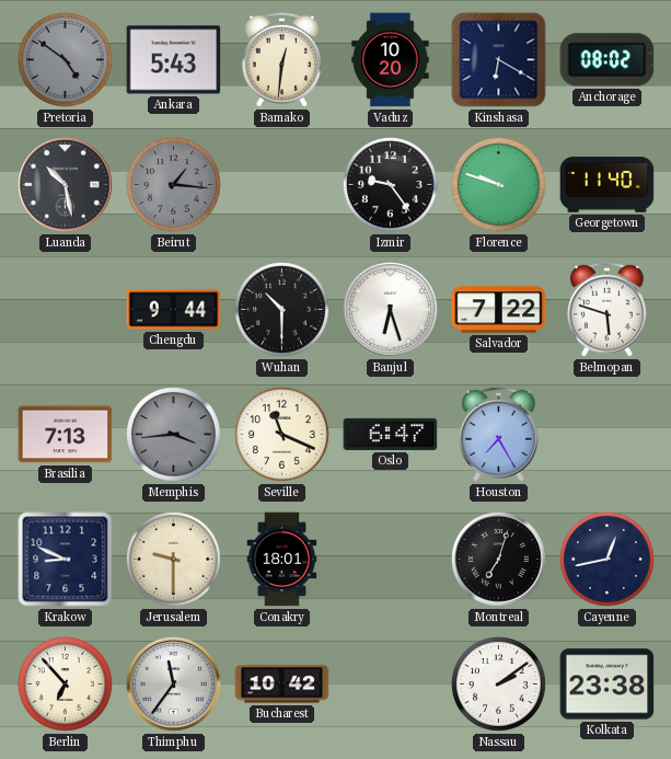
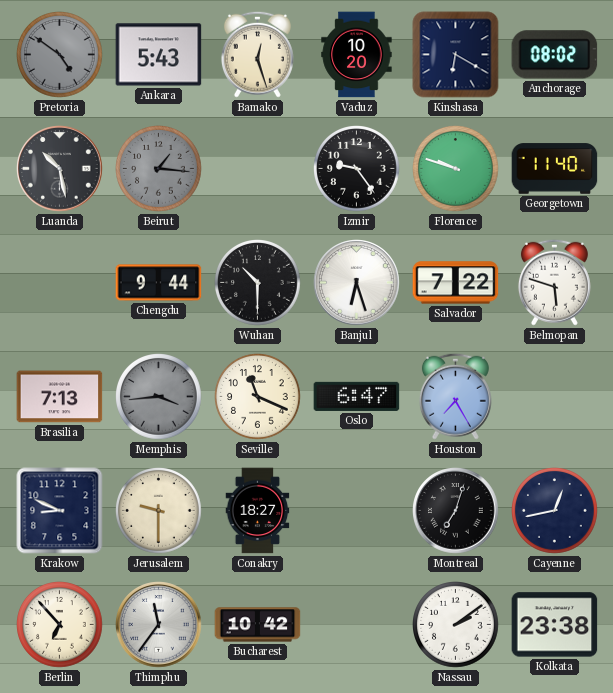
Bamako: 12:31 -> 12:27
Conakry: 18:01 -> 18:27
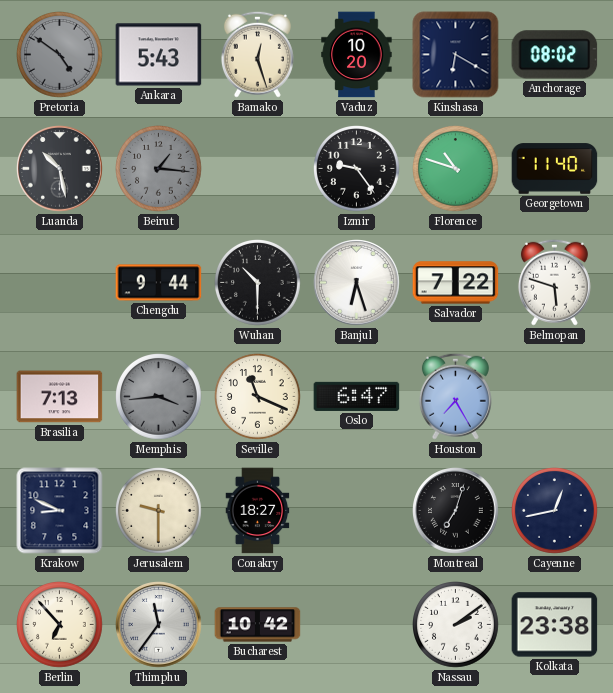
Florence: 9:48 -> 10:48
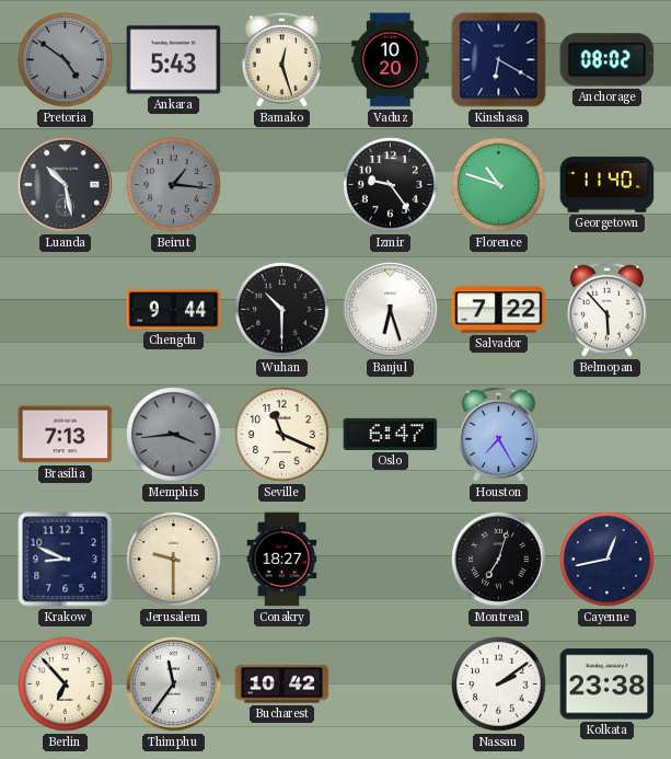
Belmopan: 5:48 -> 5:53
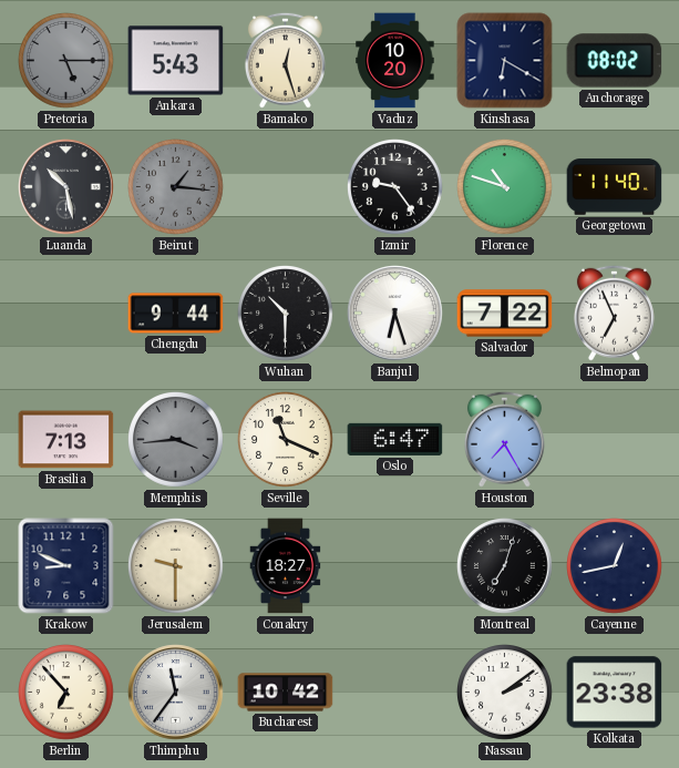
Pretoria: 4:51 -> 5:15
Belmopan: 5:53 -> 6:56
